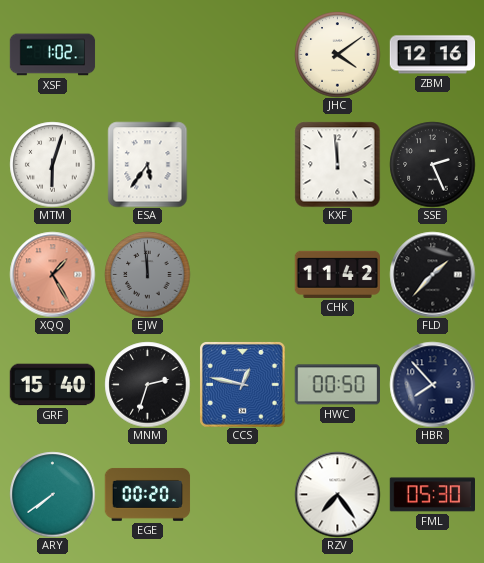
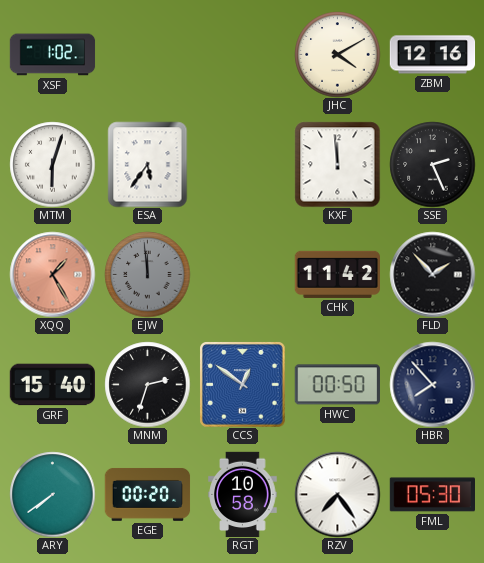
JHC: 4:09 -> 4:10
FLD: 1:37 -> 1:53
CCS: 12:47 -> 12:51
RGT: none -> 10:58
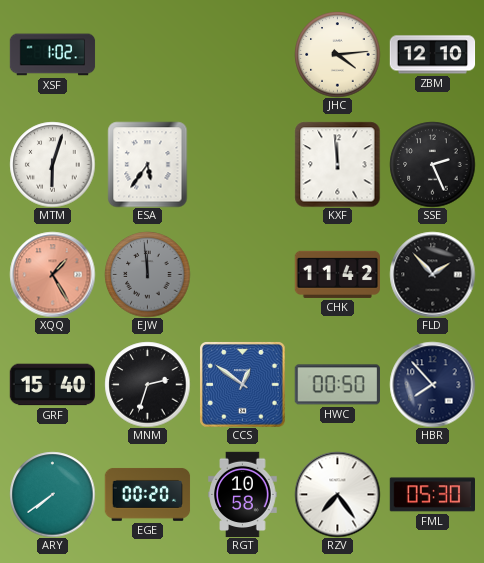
JHC: 4:10 -> 4:14
ZBM: 12:16 -> 12:10
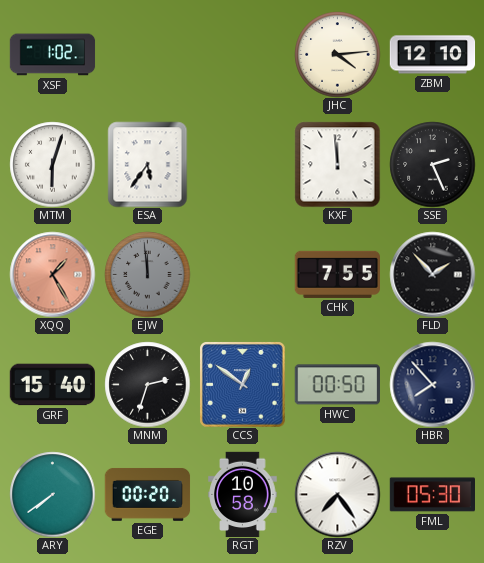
CHK: 11:42 -> 7:55
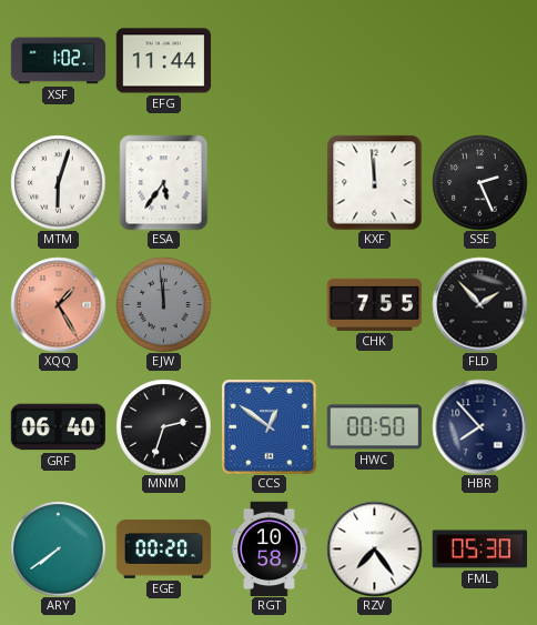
EFG: none -> 11:44
JHC: 4:14 -> none
ZBM: 12:10 -> none
GRF: 15:40 -> 06:40
